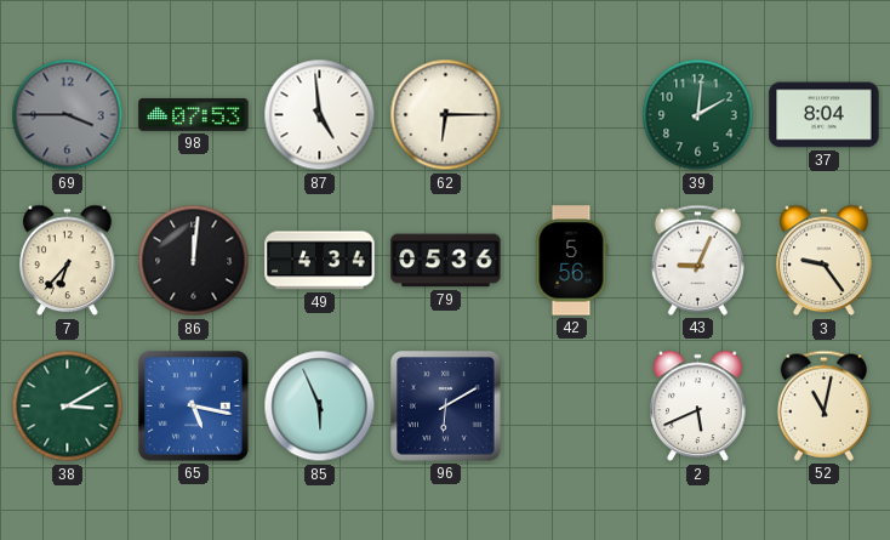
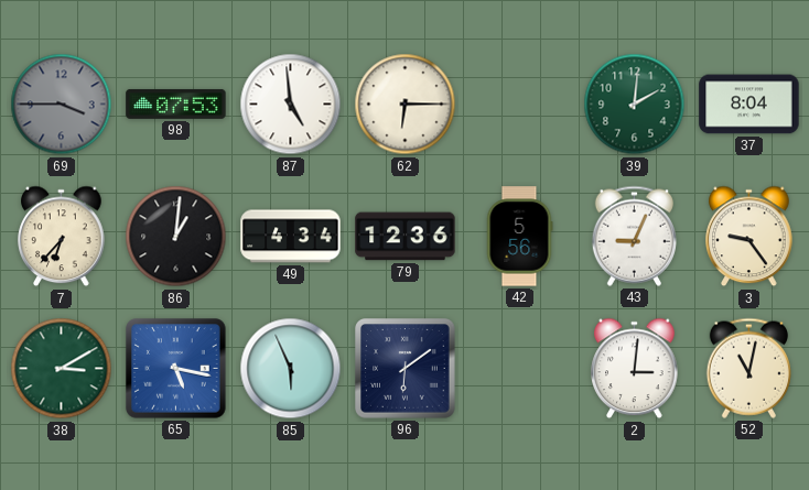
86: 12:01 -> 1:01
79: 05:36 -> 12:36
96: 6:10 -> 6:09
2: 5:41 -> 3:01
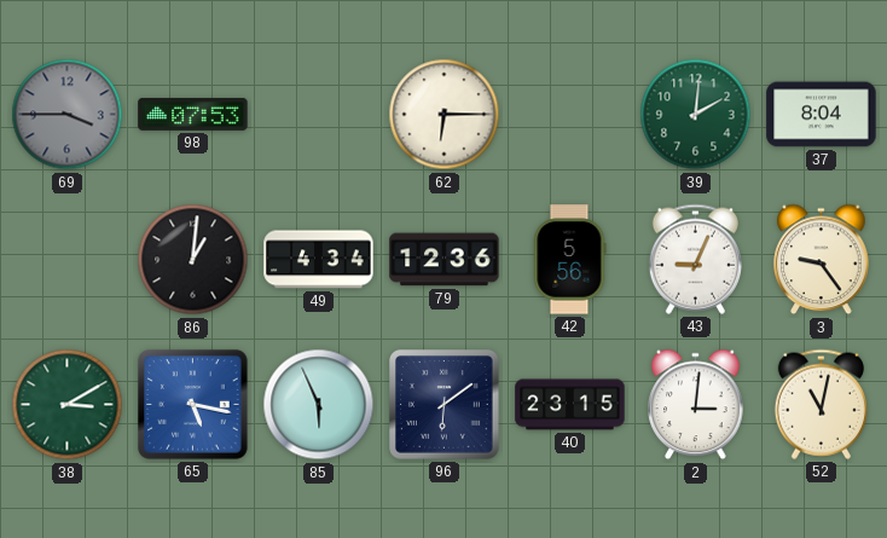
87: 4:59 -> none
7: 6:37 -> none
40: none -> 23:15
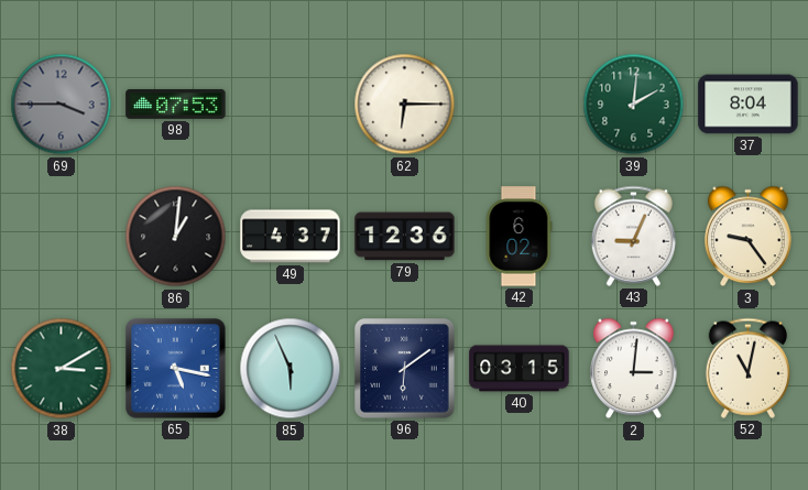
49: 4:34 -> 4:37
42: 5:56 -> 6:02
40: 23:15 -> 03:15
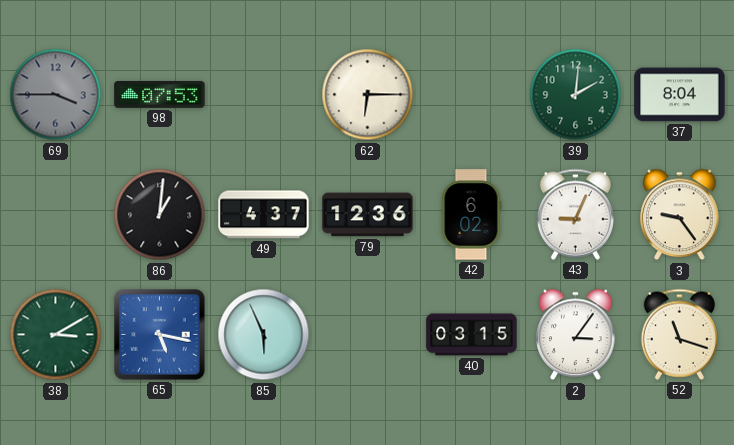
96: 6:09 -> none
2: 3:01 -> 3:06
52: 11:02 -> 11:18
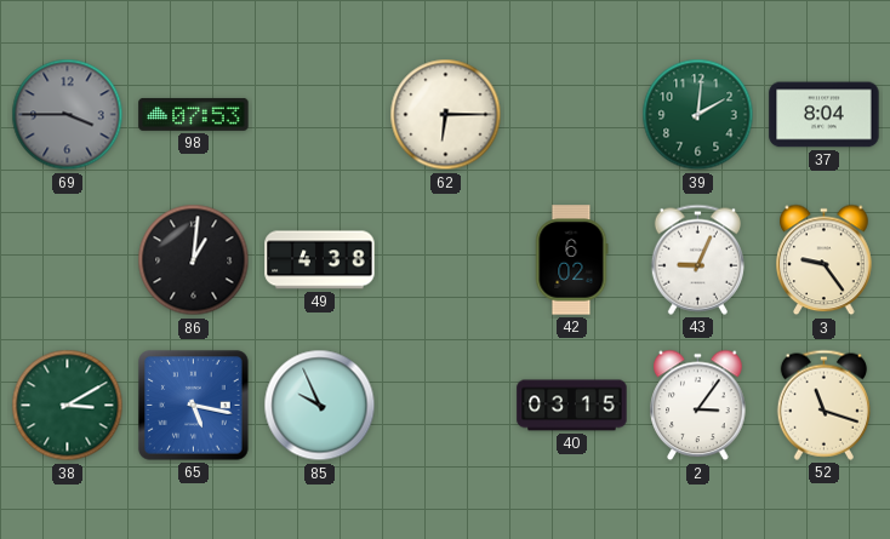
49: 4:37 -> 4:38
79: 12:36 -> none
85: 5:56 -> 9:56
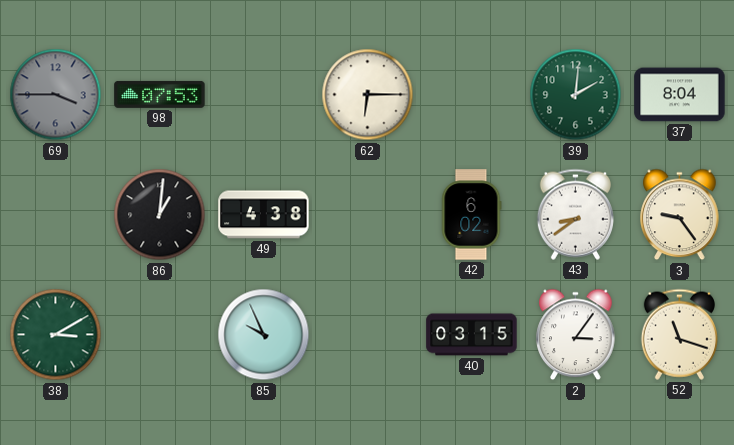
43: 9:04 -> 8:39
65: 5:17 -> none
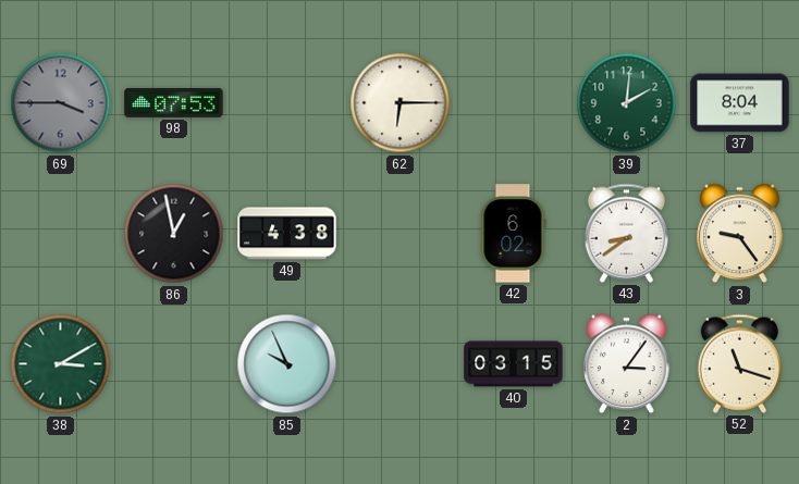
86: 1:01 -> 12:58
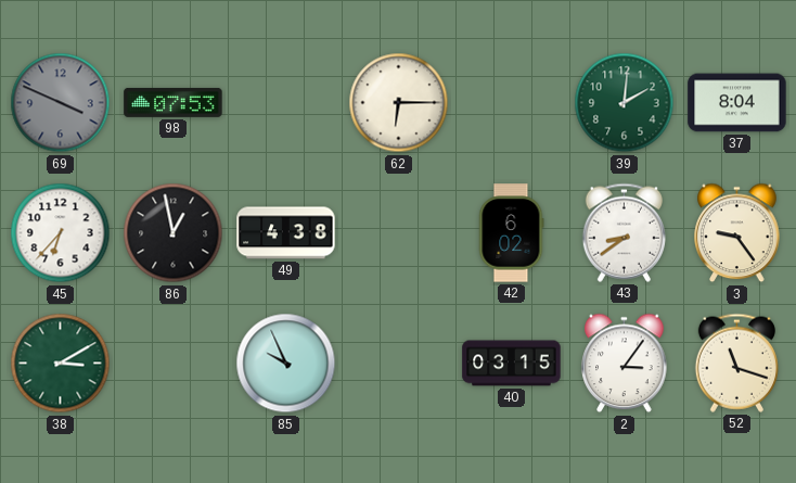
69: 3:45 -> 3:49
45: none -> 6:37
